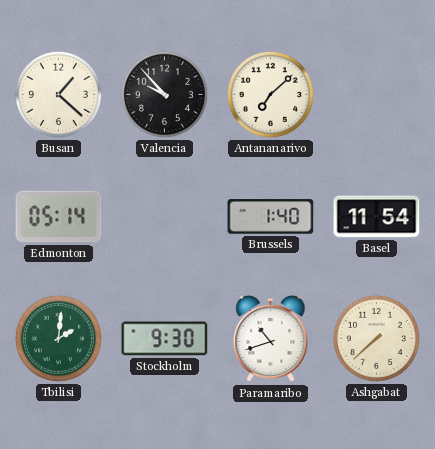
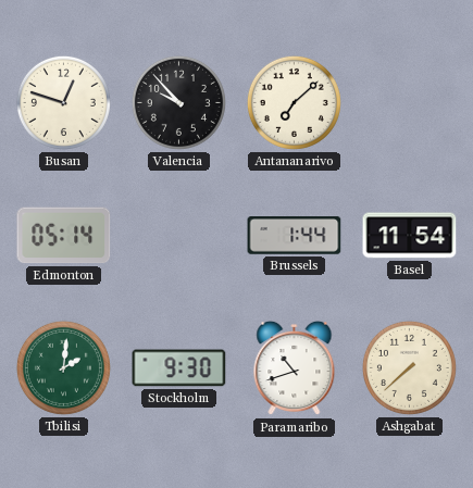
Busan: 1:22 -> 12:48
Brussels: 1:40 -> 1:44
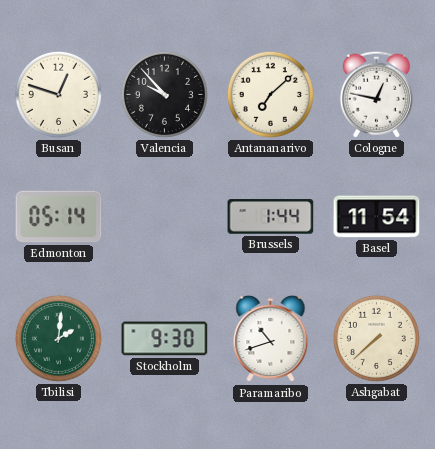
Cologne: none -> 12:47
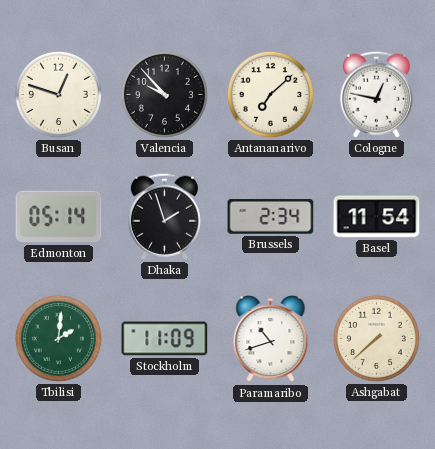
Dhaka: none -> 1:57
Brussels: 1:44 -> 2:34
Stockholm: 9:30 -> 11:09
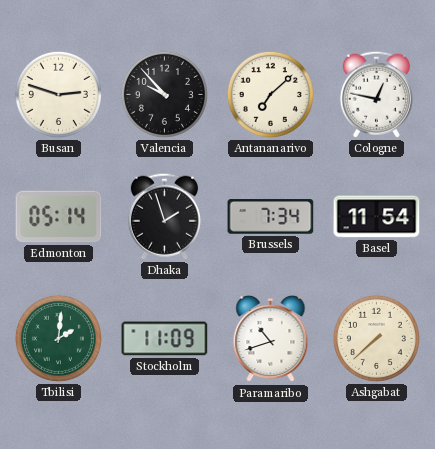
Busan: 12:48 -> 2:48
Brussels: 2:34 -> 7:34
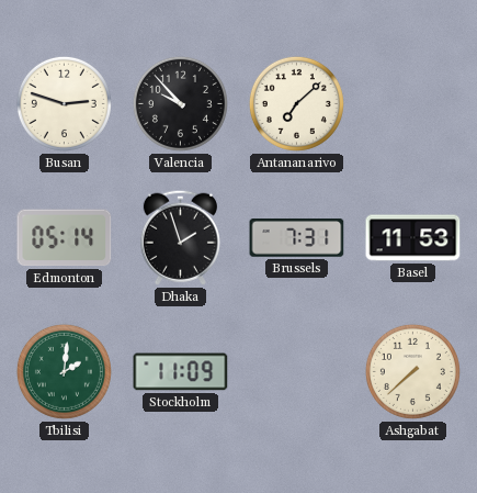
Cologne: 12:47 -> none
Brussels: 7:34 -> 7:31
Basel: 11:54 -> 11:53
Paramaribo: 10:42 -> none
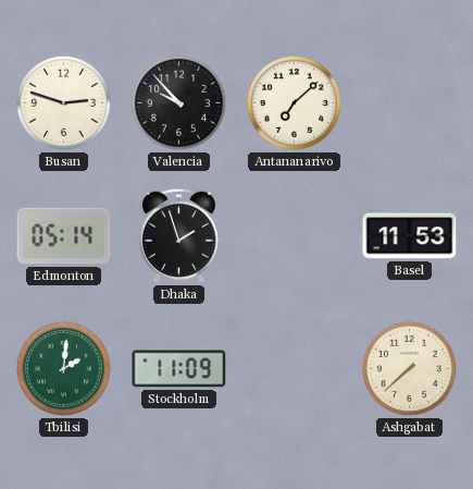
Brussels: 7:31 -> none
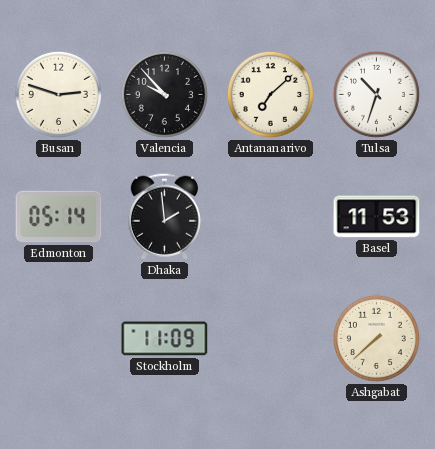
Tulsa: none -> 10:33
Dhaka: 1:57 -> 1:59
Tbilisi: 2:01 -> none
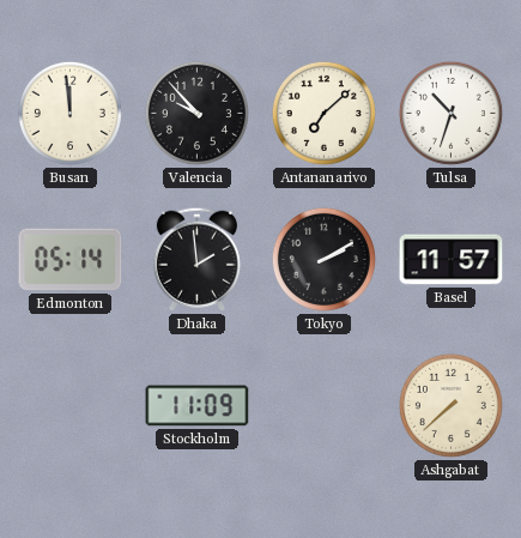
Busan: 2:48 -> 11:59
Tokyo: none -> 2:10
Basel: 11:53 -> 11:57
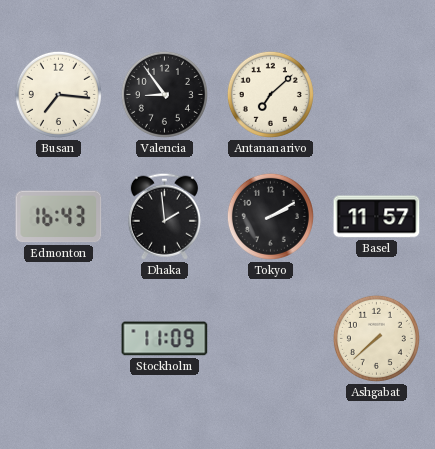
Busan: 11:59 -> 7:16
Valencia: 9:53 -> 8:54
Tulsa: 10:33 -> none
Edmonton: 05:14 -> 16:43
